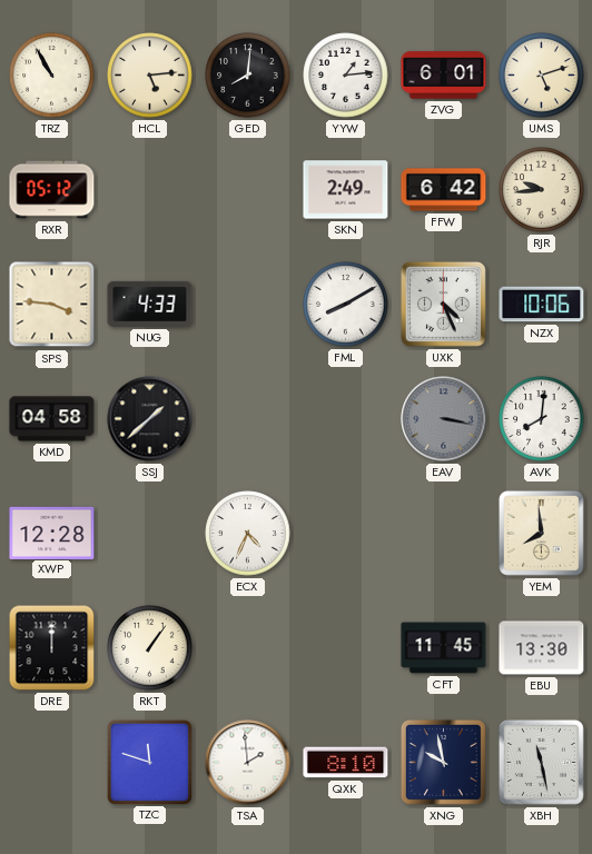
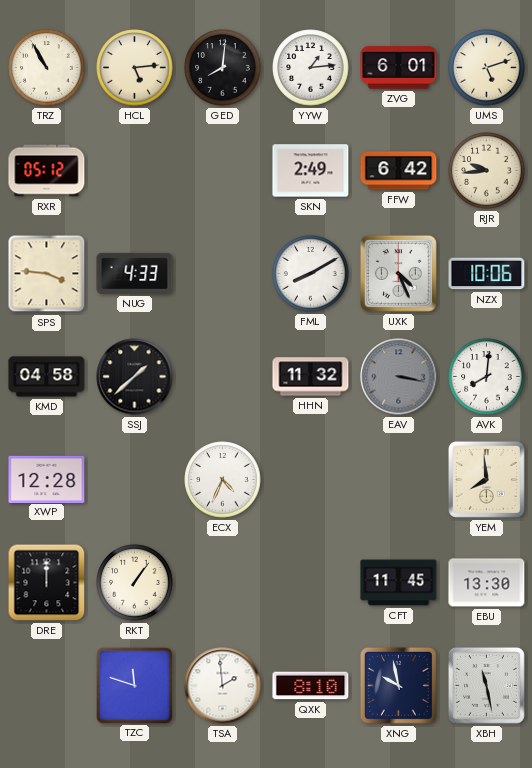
HHN: none -> 11:32
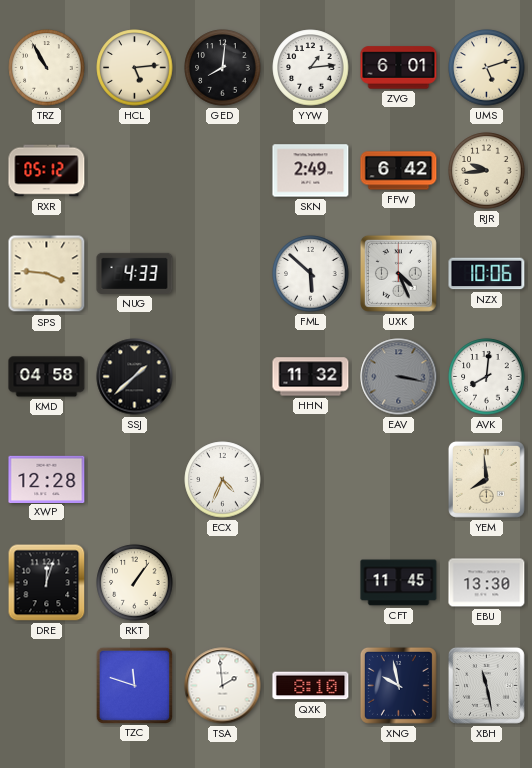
FML: 8:10 -> 5:52
DRE: 12:00 -> 12:03
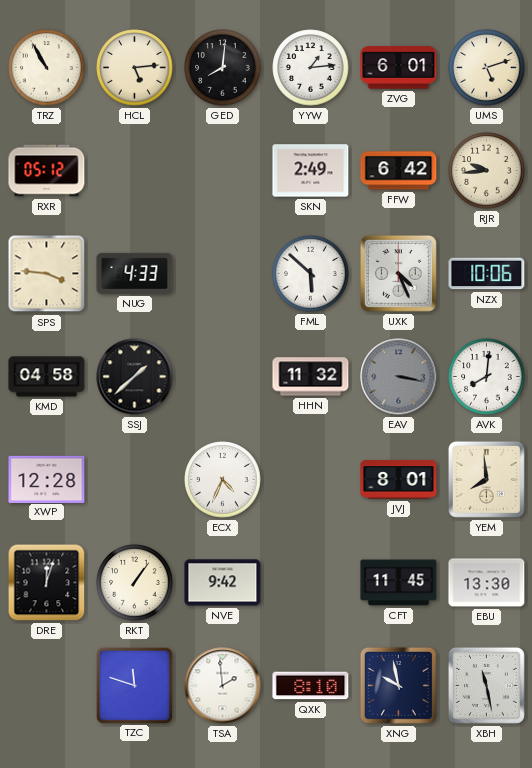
JVJ: none -> 8:01
NVE: none -> 9:42
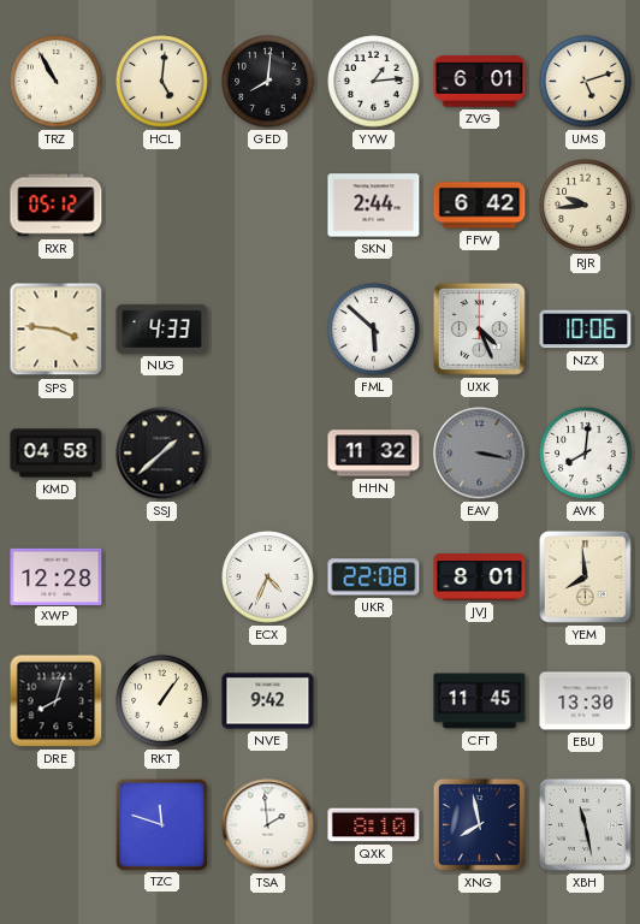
HCL: 5:14 -> 5:01
SKN: 2:49 -> 2:44
UKR: none -> 22:08
DRE: 12:03 -> 8:03
XNG: 9:58 -> 7:58
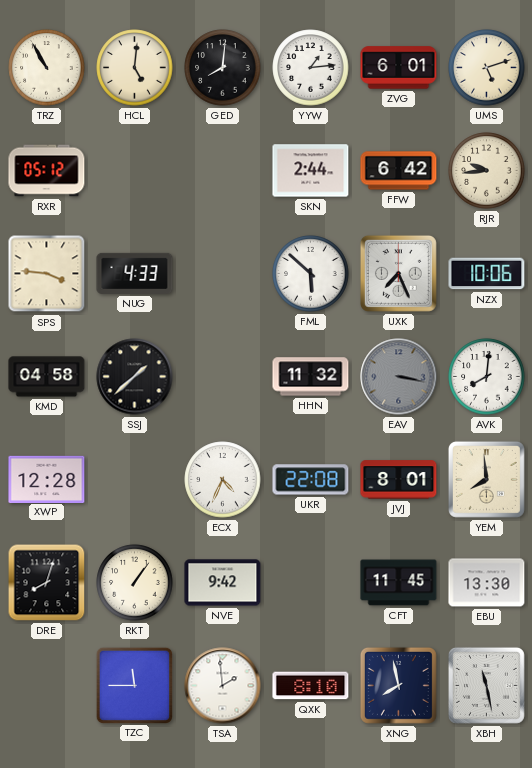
UXK: 4:26 -> 7:26
TZC: 11:48 -> 11:45
